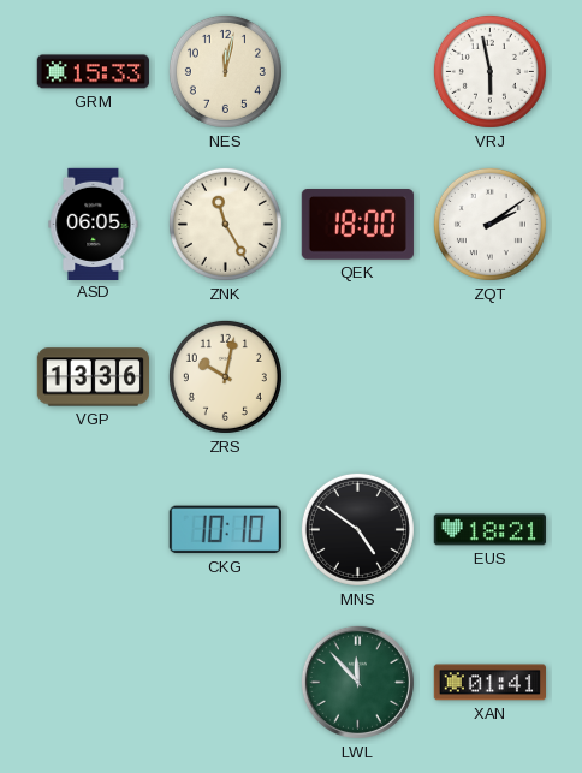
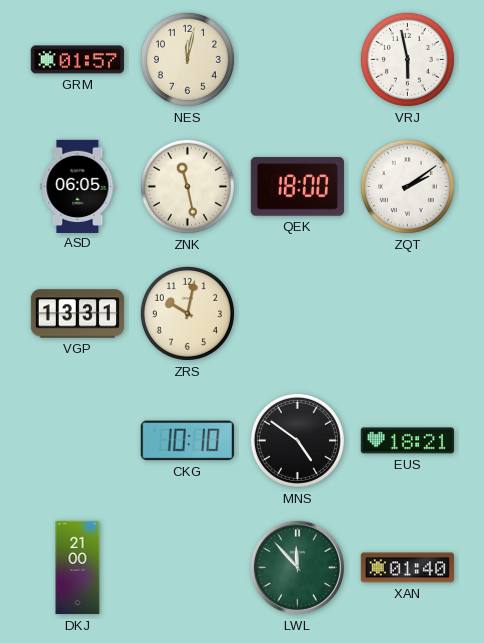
GRM: 15:33 -> 01:57
ZNK: 11:25 -> 11:28
VGP: 13:36 -> 13:31
DKJ: none -> 21:00
XAN: 01:41 -> 01:40
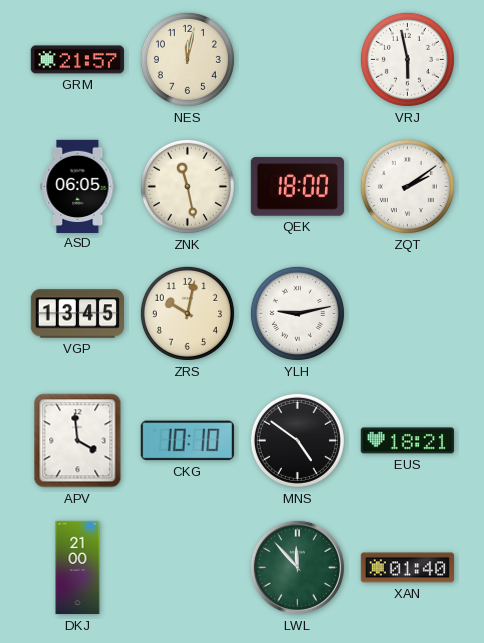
GRM: 01:57 -> 21:57
VGP: 13:31 -> 13:45
YLH: none -> 9:13
APV: none -> 3:59
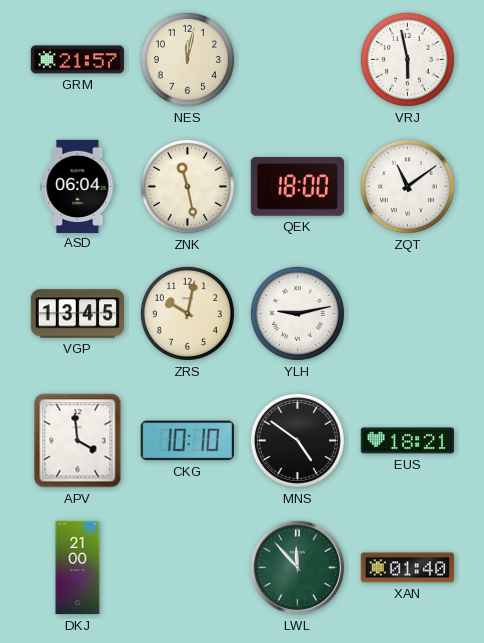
ASD: 06:05 -> 06:04
ZQT: 2:09 -> 11:09
